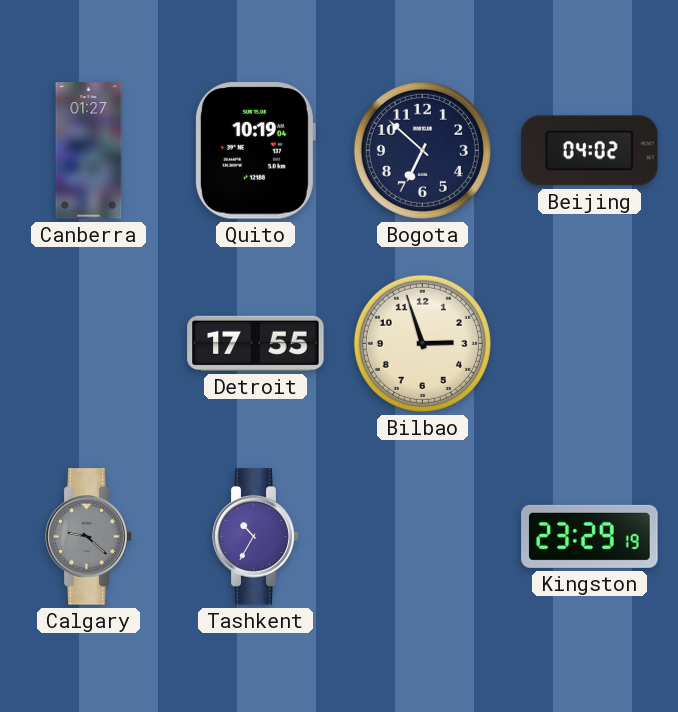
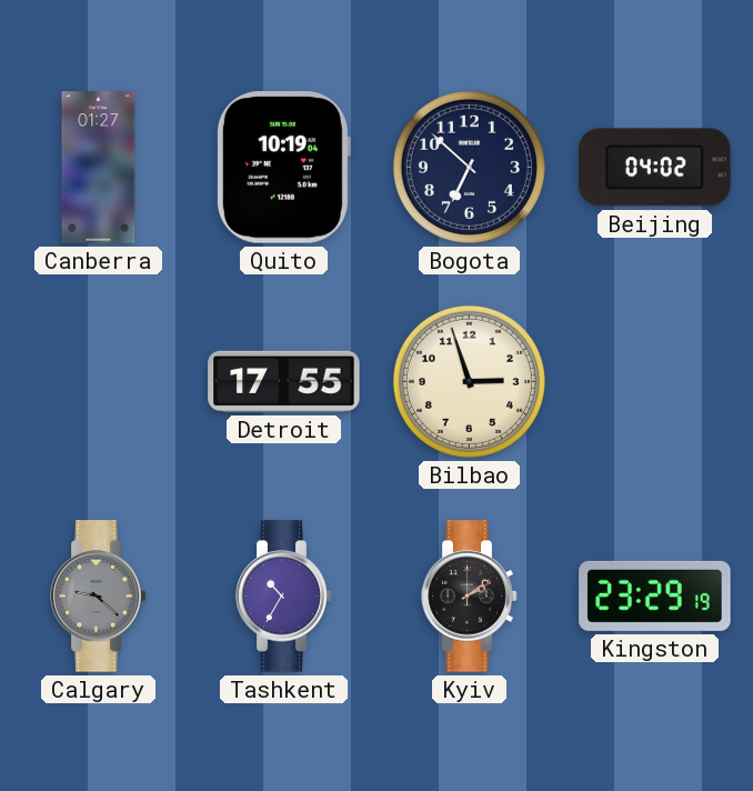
Kyiv: none -> 2:09
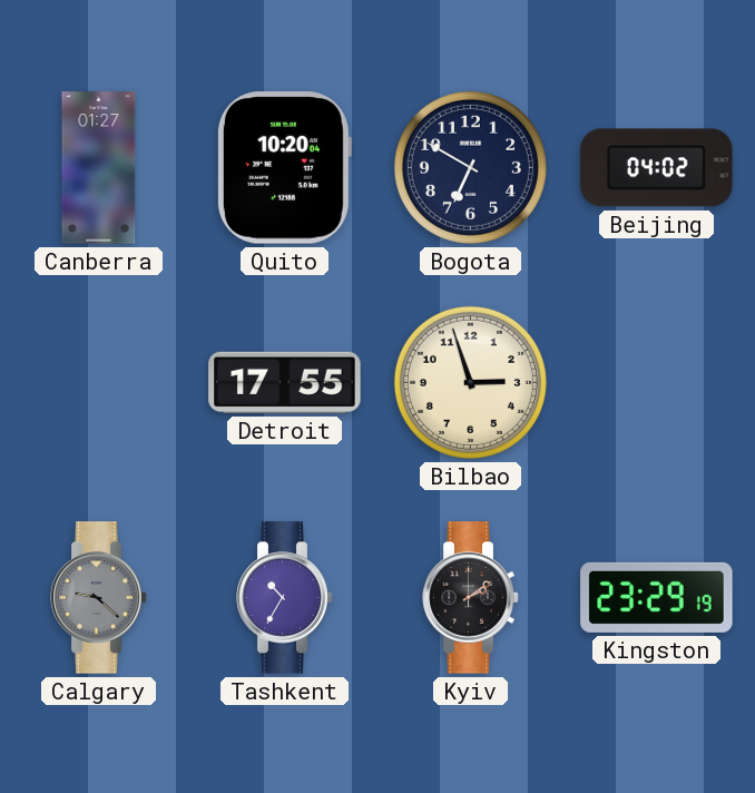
Quito: 10:19 -> 10:20
Bogota: 6:52 -> 6:50
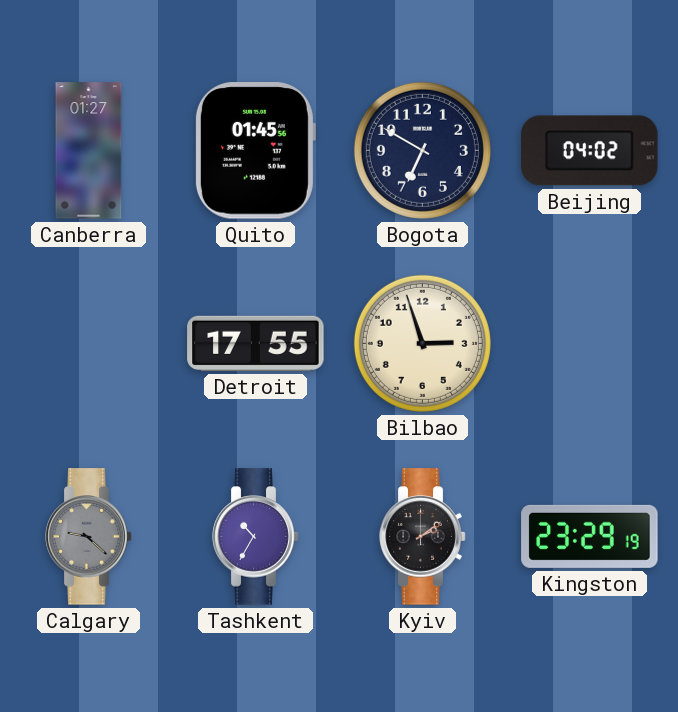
Quito: 10:20 -> 01:45
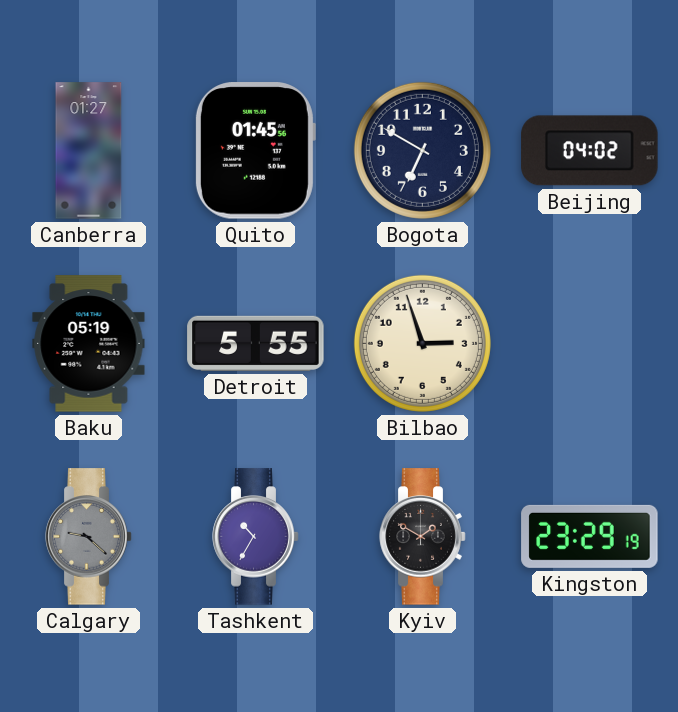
Baku: none -> 05:19
Detroit: 17:55 -> 5:55
Kyiv: 2:09 -> 1:50
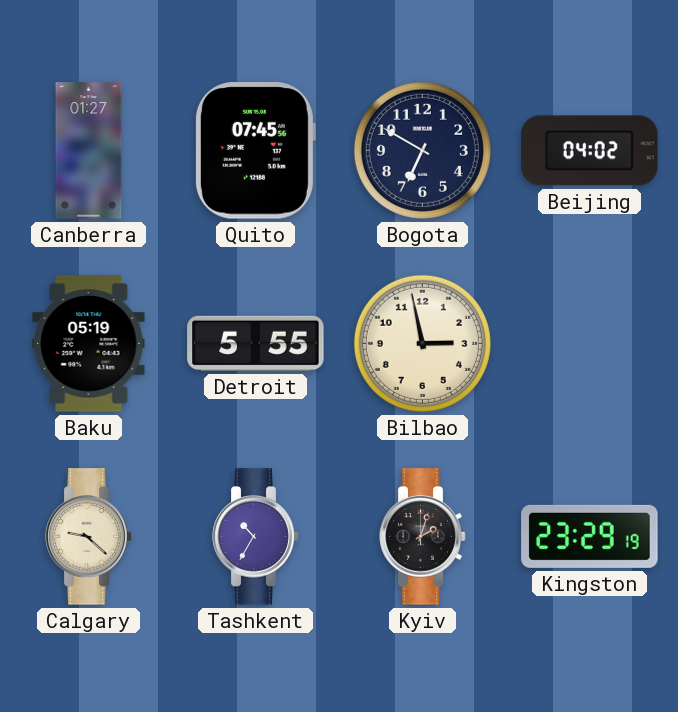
Quito: 01:45 -> 07:45
Bilbao: 2:57 -> 2:58
Calgary dial: grey -> cream
Kyiv: 1:50 -> 2:03
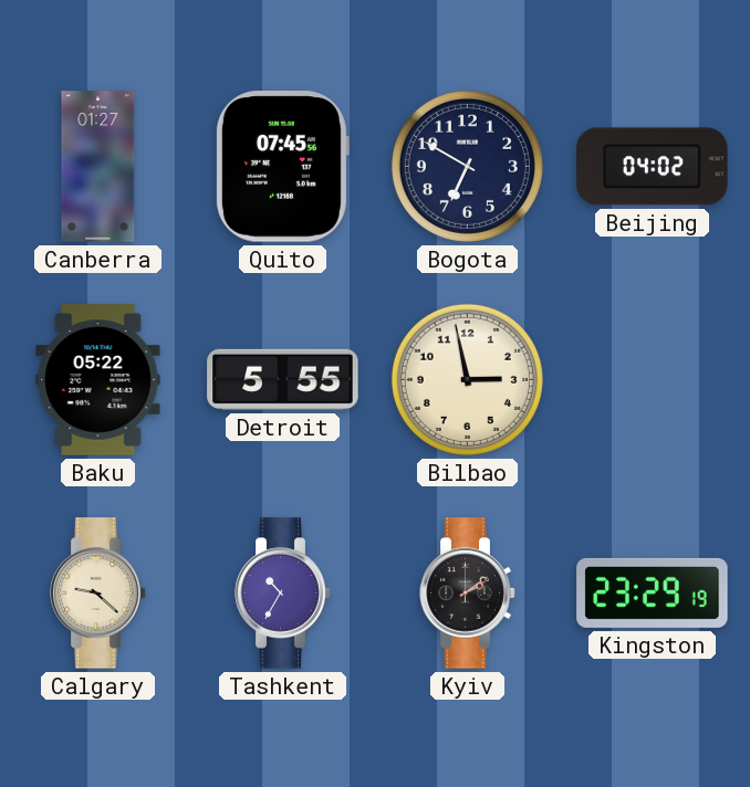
Baku: 05:19 -> 05:22
Kyiv: 2:03 -> 2:09
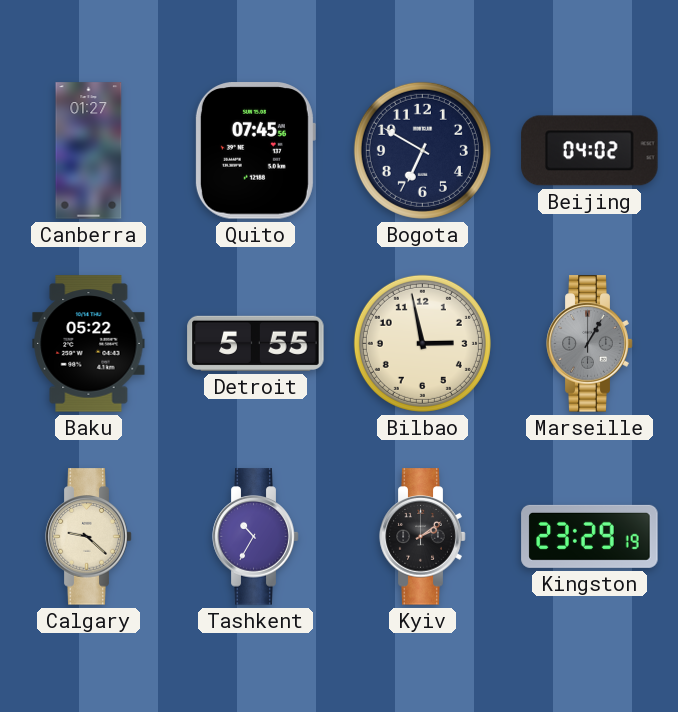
Marseille: none -> 1:05
